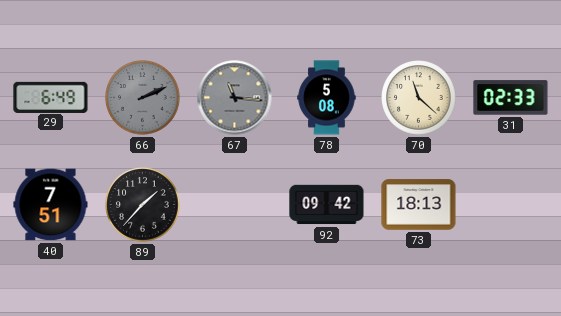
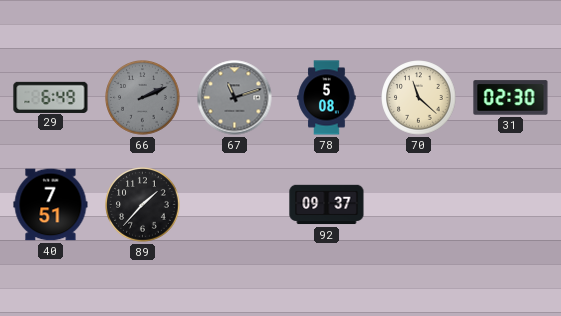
67: 11:16 -> 11:12
31: 02:33 -> 02:30
92: 09:42 -> 09:37
73: 18:13 -> none
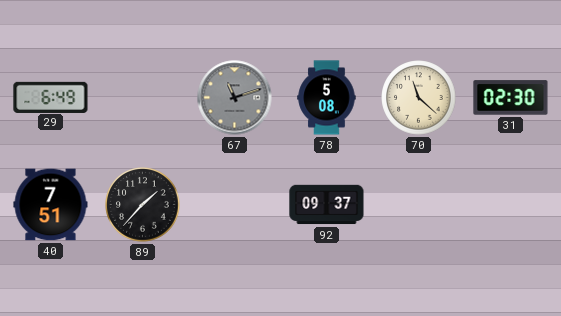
66: 2:11 -> none
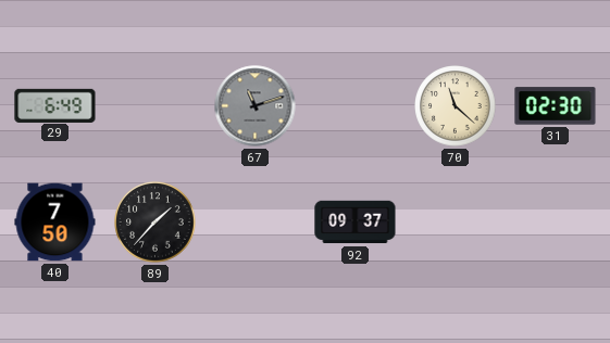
78: 5:08 -> none
40: 7:51 -> 7:50
